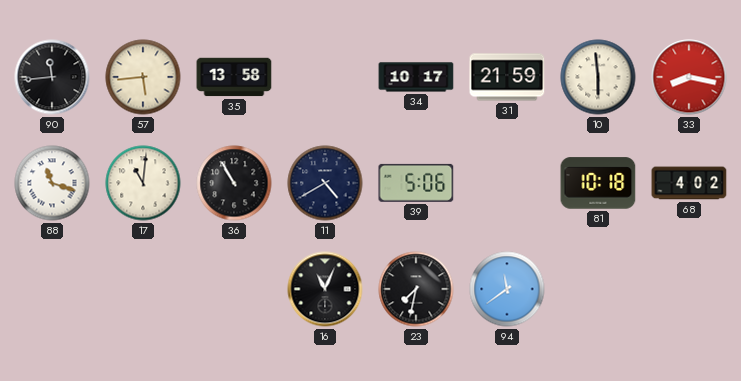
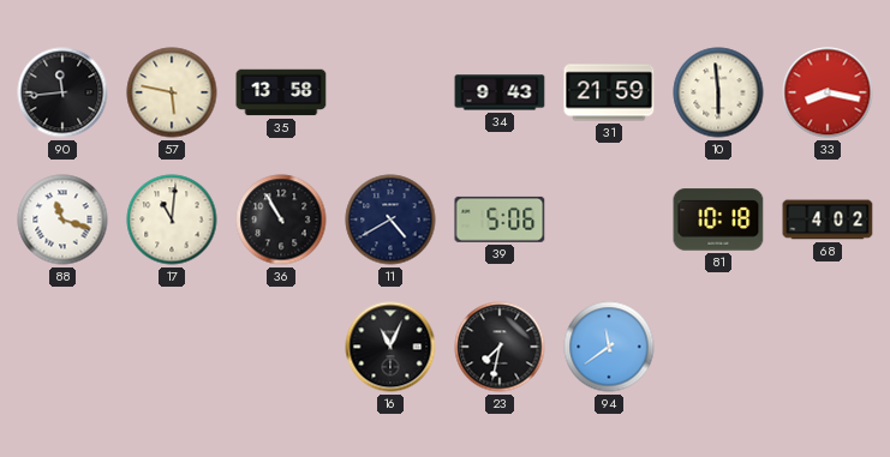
57: 5:44 -> 5:47
34: 10:17 -> 9:43
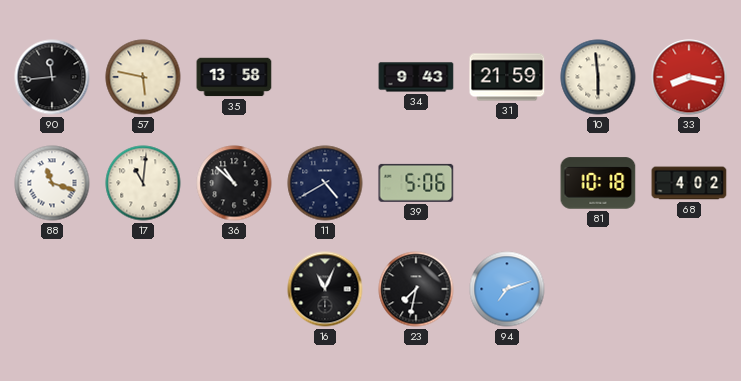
36: 10:55 -> 10:52
94: 11:39 -> 7:12
